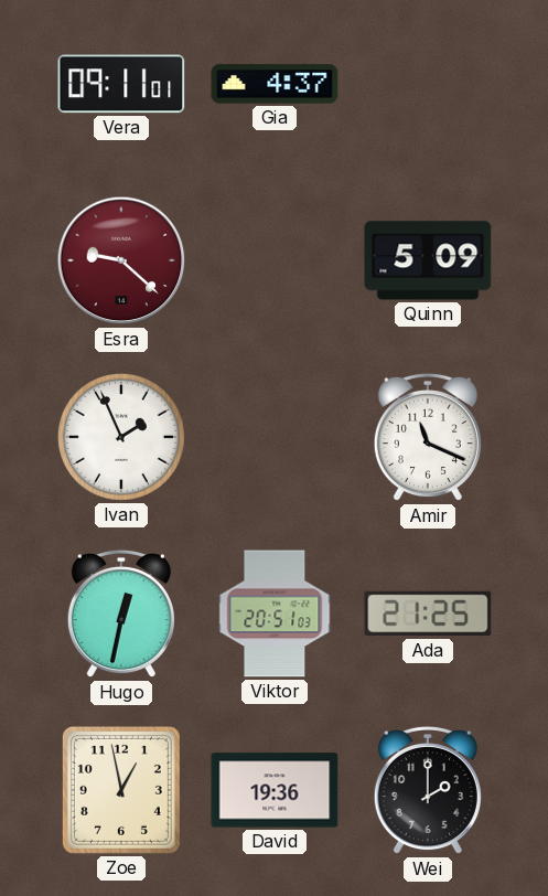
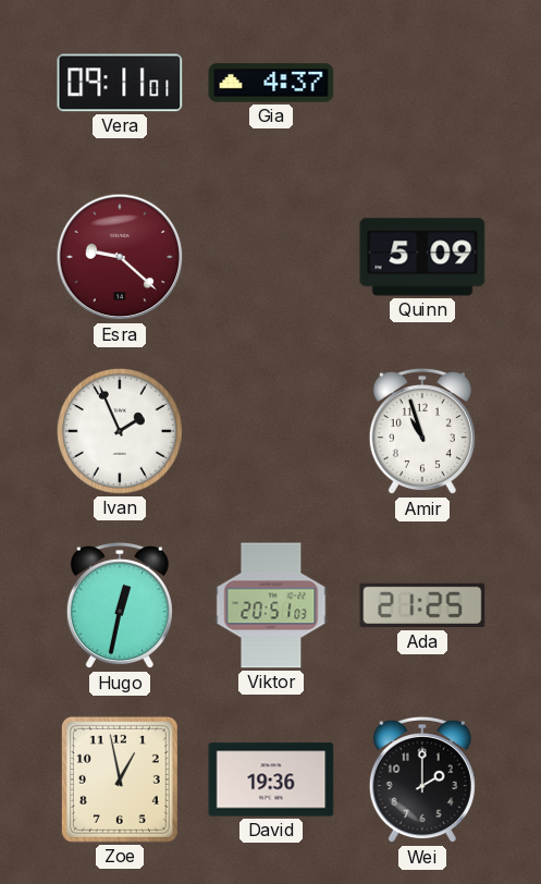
Amir: 11:19 -> 10:57
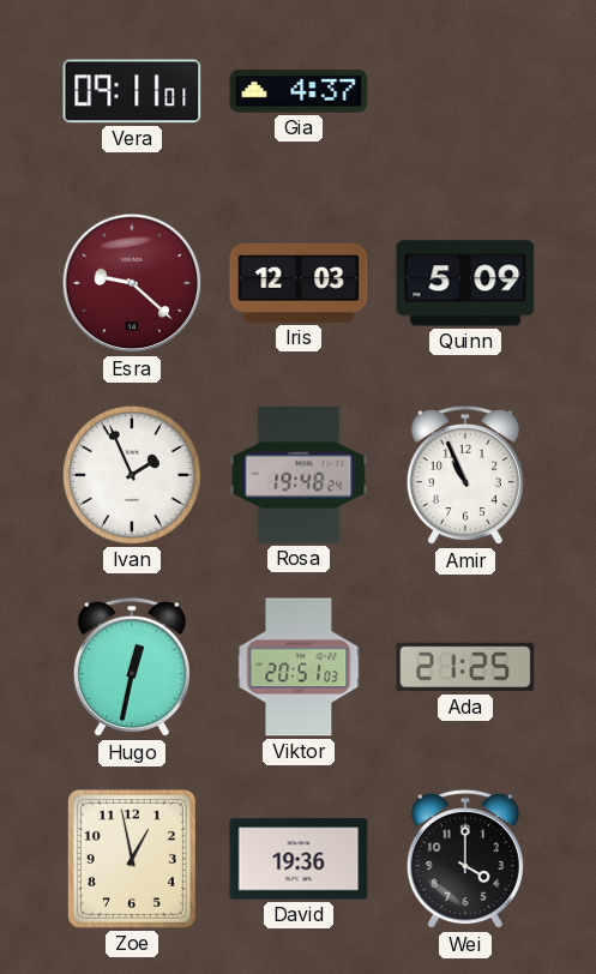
Iris: none -> 12:03
Rosa: none -> 19:48
Amir: 10:57 -> 10:56
Wei: 2:00 -> 4:00
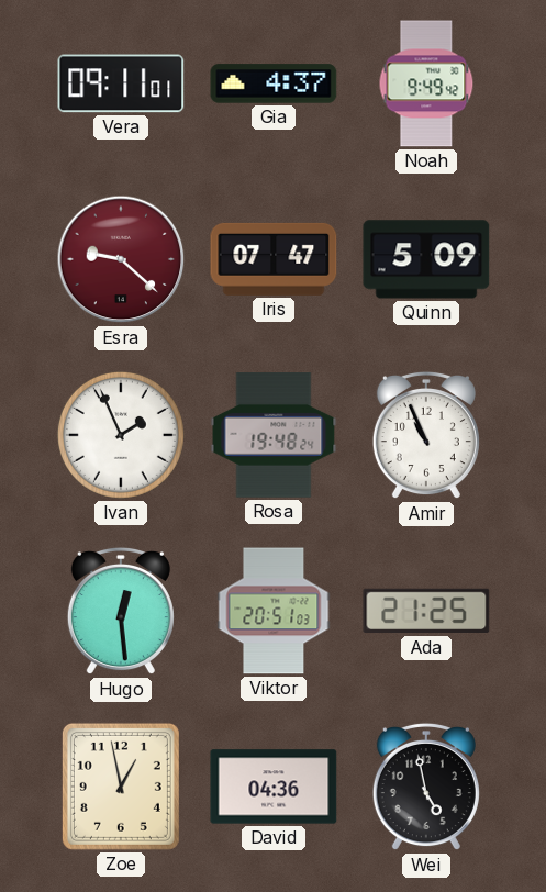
Noah: none -> 9:49
Iris: 12:03 -> 07:47
Hugo: 12:32 -> 12:29
David: 19:36 -> 04:36
Wei: 4:00 -> 4:58
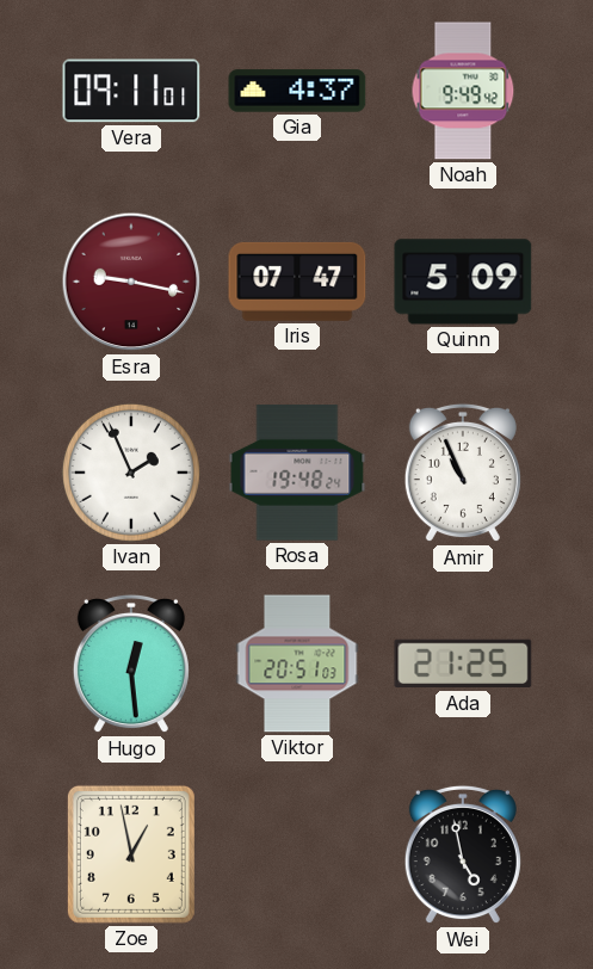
Esra: 9:22 -> 9:17
David: 04:36 -> none
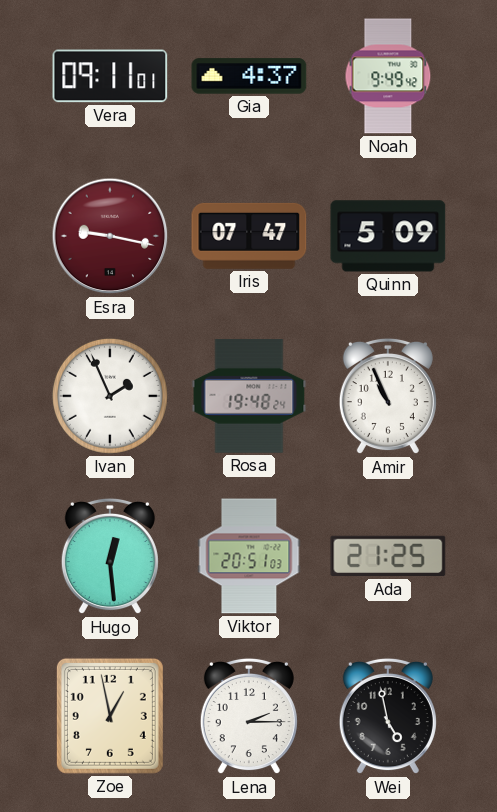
Lena: none -> 2:15
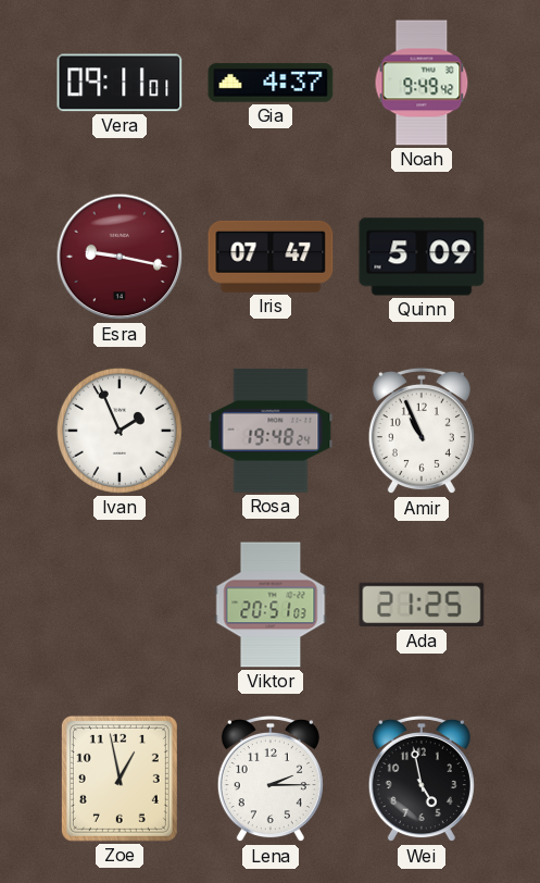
Hugo: 12:29 -> none
